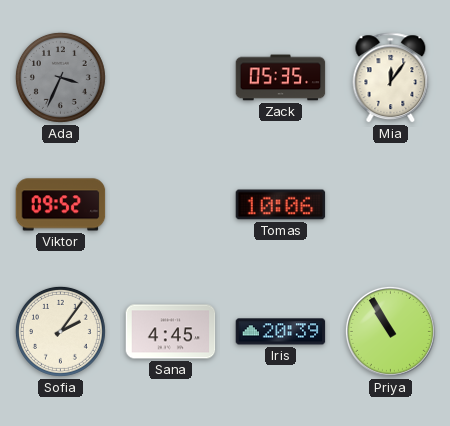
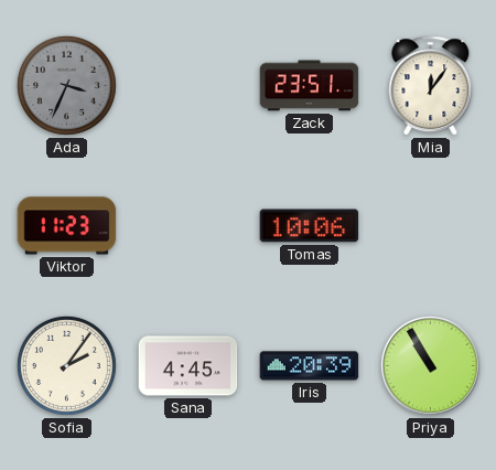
Zack: 05:35 -> 23:51
Viktor: 09:52 -> 11:23
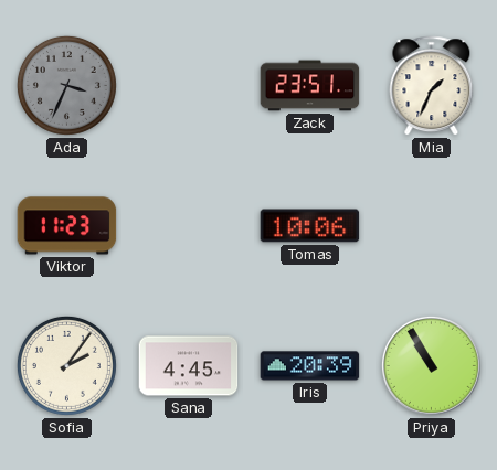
Mia: 12:06 -> 1:34
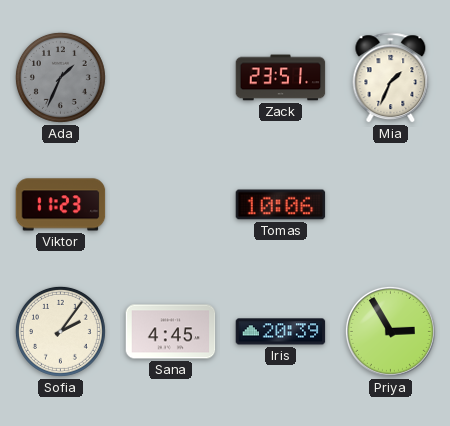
Ada: 3:34 -> 1:34
Priya: 10:55 -> 2:55
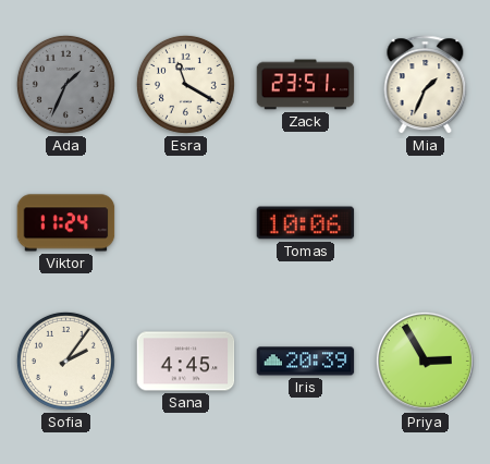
Esra: none -> 11:20
Viktor: 11:23 -> 11:24
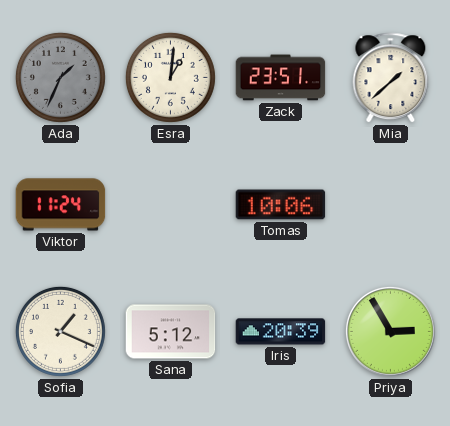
Esra: 11:20 -> 1:01
Mia: 1:34 -> 1:38
Sofia: 2:06 -> 1:19
Sana: 4:45 -> 5:12
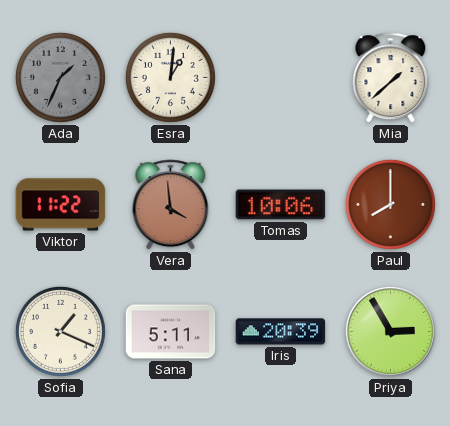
Zack: 23:51 -> none
Viktor: 11:24 -> 11:22
Vera: none -> 3:59
Paul: none -> 8:00
Sana: 5:12 -> 5:11
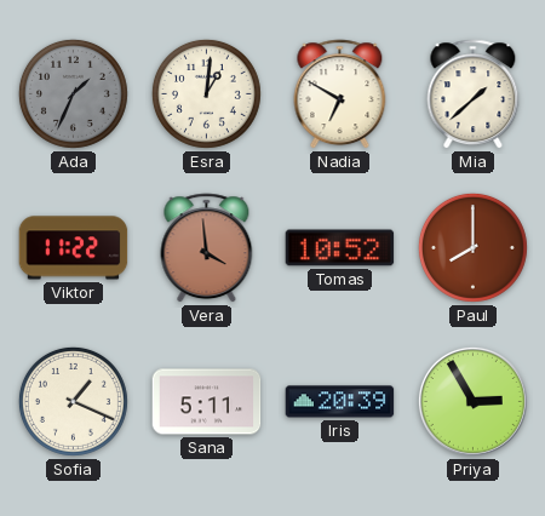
Nadia: none -> 6:50
Tomas: 10:06 -> 10:52
